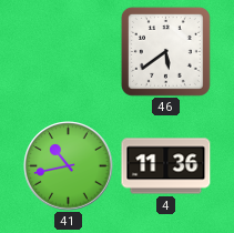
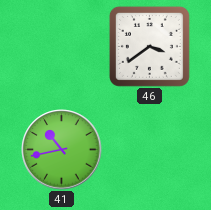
46: 5:39 -> 3:39
4: 11:36 -> none
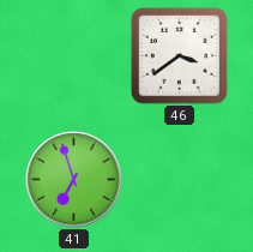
41: 10:43 -> 6:57
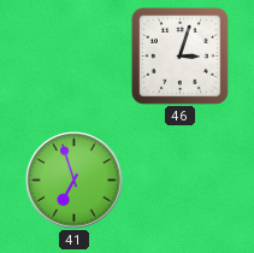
46: 3:39 -> 3:03
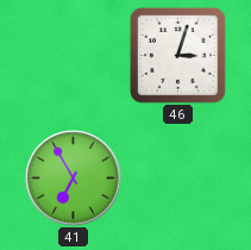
41: 6:57 -> 6:55
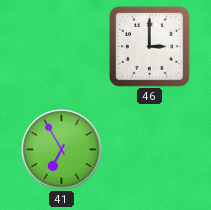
46: 3:03 -> 3:00
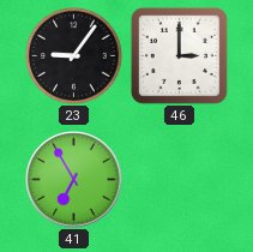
23: none -> 9:06
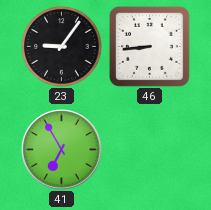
46: 3:00 -> 8:44
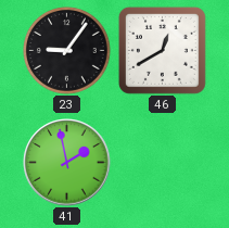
46: 8:44 -> 12:40
41: 6:55 -> 1:58
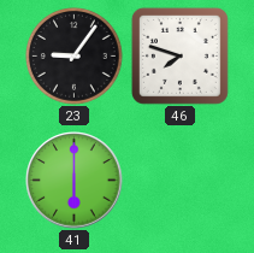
46: 12:40 -> 7:48
41: 1:58 -> 6:00
